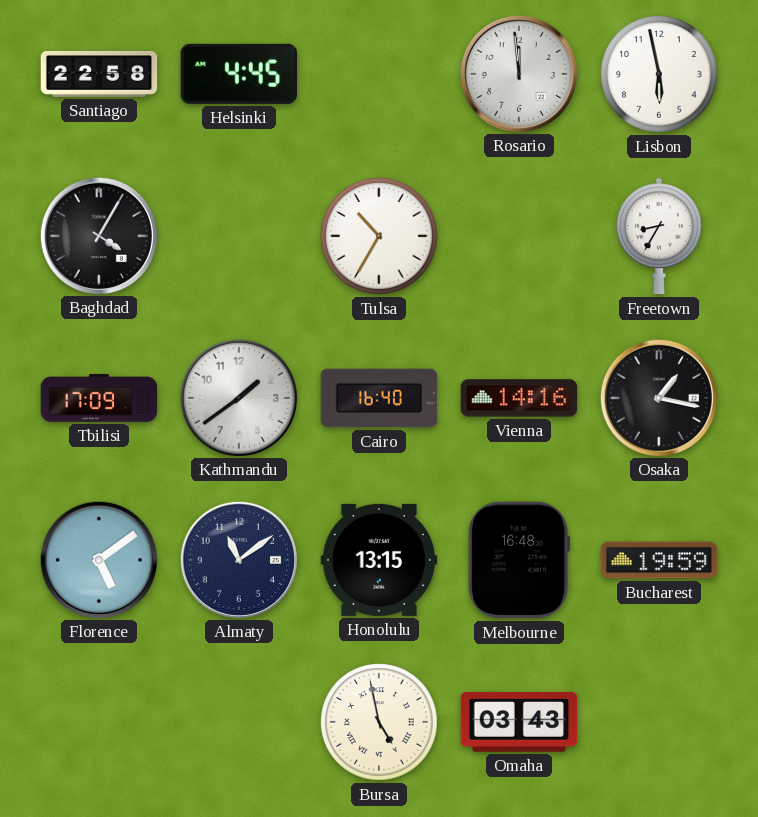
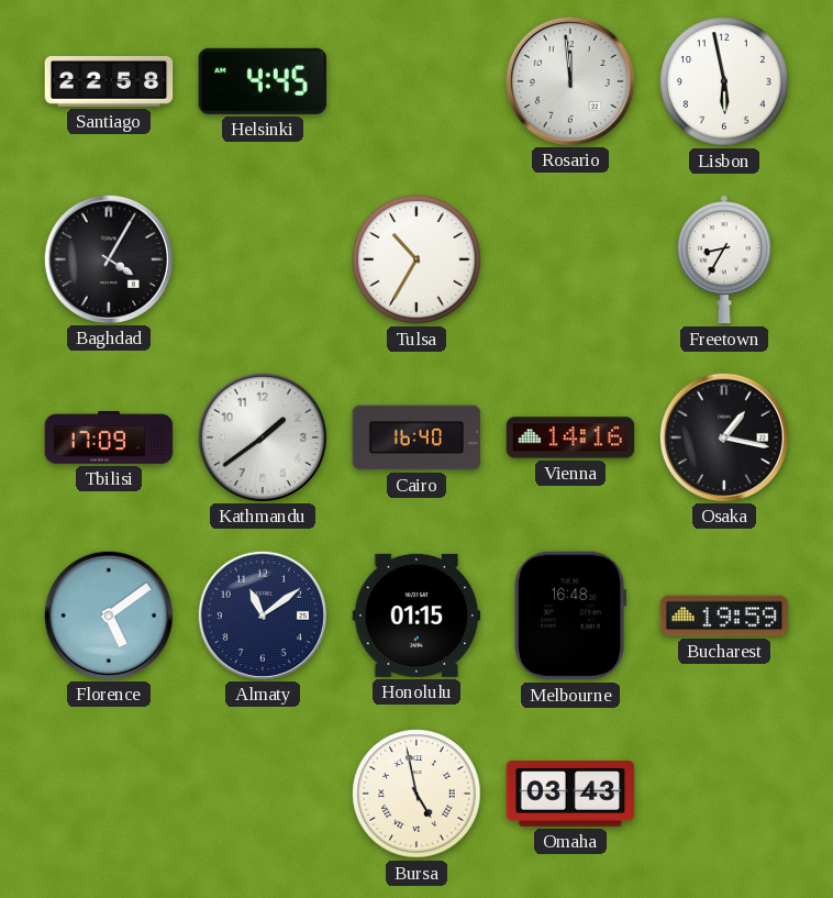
Honolulu: 13:15 -> 01:15
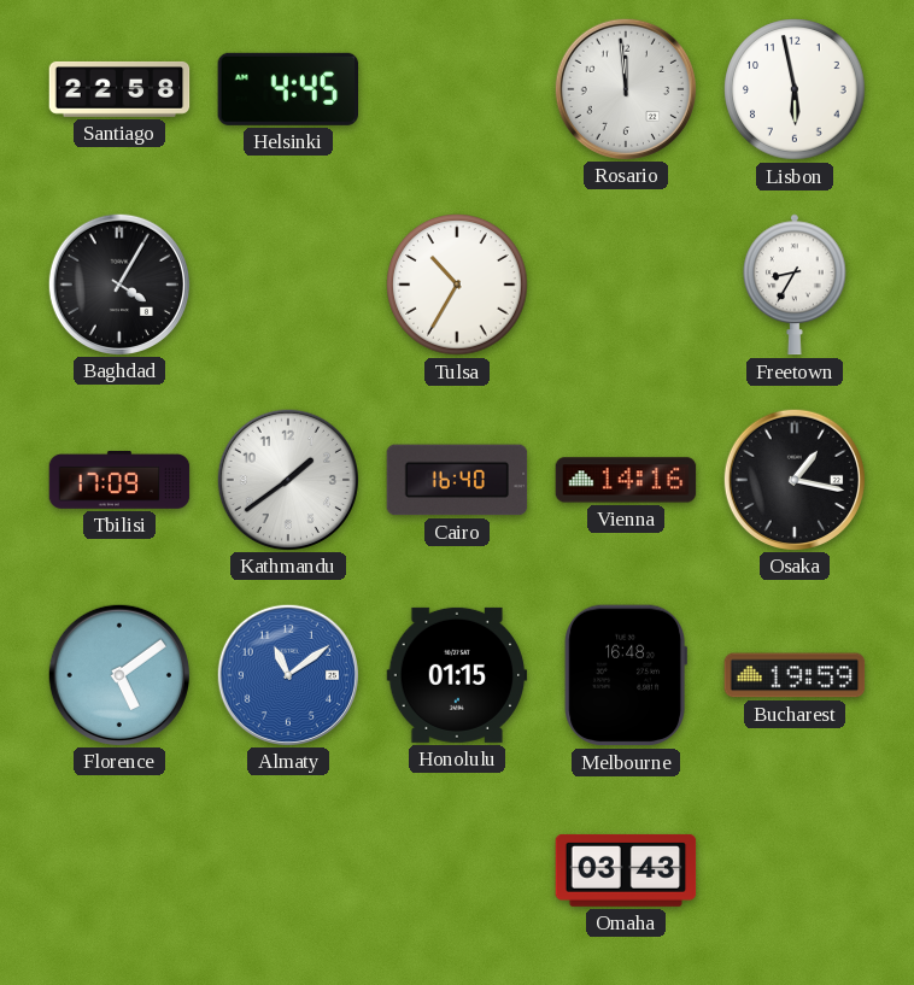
Almaty dial: navy -> blue
Bursa: 4:58 -> none
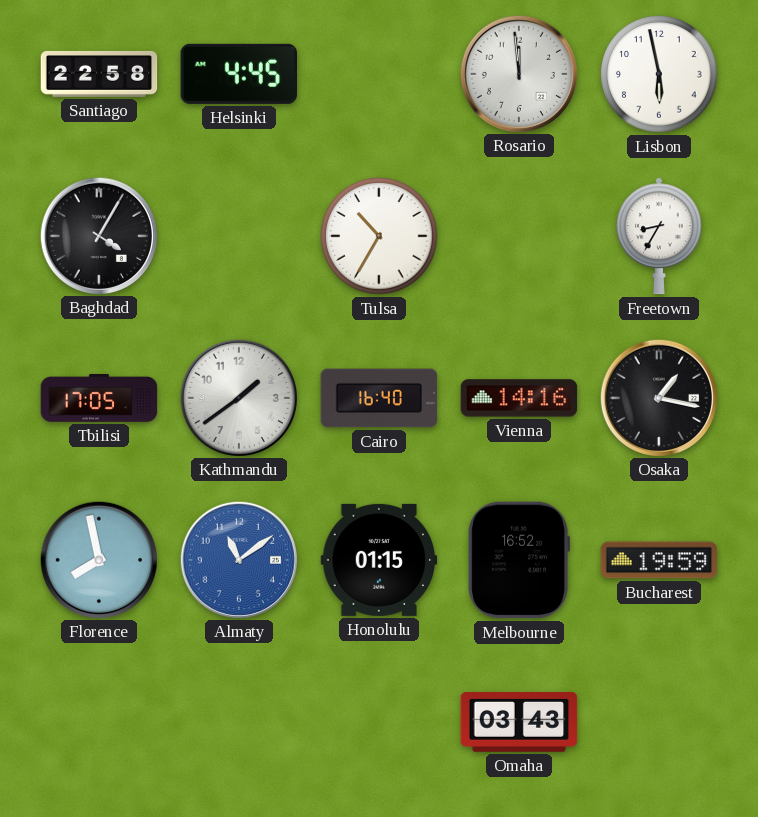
Tbilisi: 17:09 -> 17:05
Florence: 5:09 -> 7:58
Melbourne: 16:48 -> 16:52
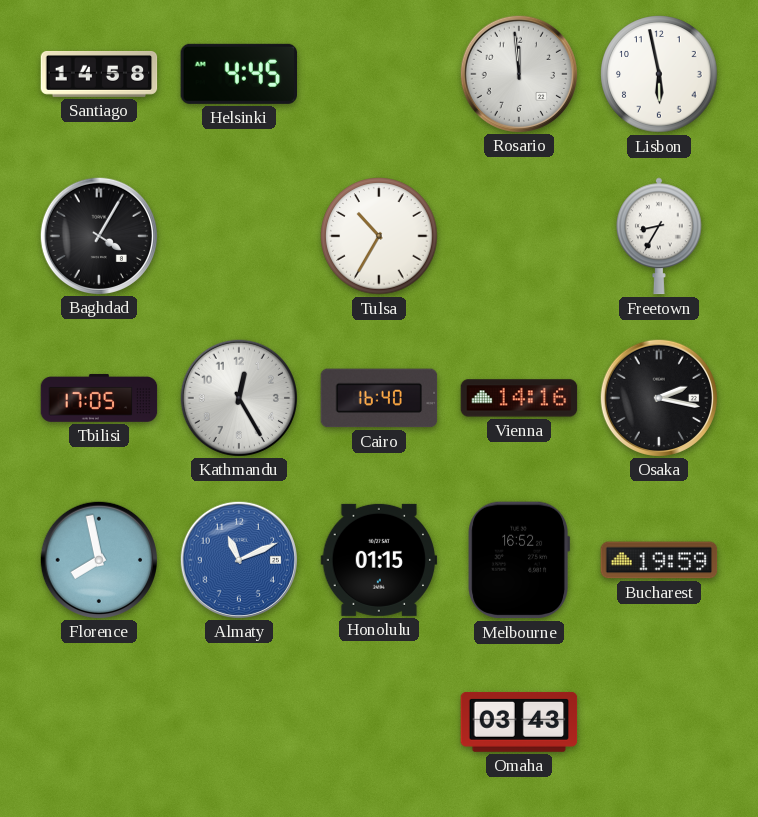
Santiago: 22:58 -> 14:58
Kathmandu: 1:39 -> 12:25
Osaka: 1:17 -> 2:17
Almaty: 11:09 -> 11:11
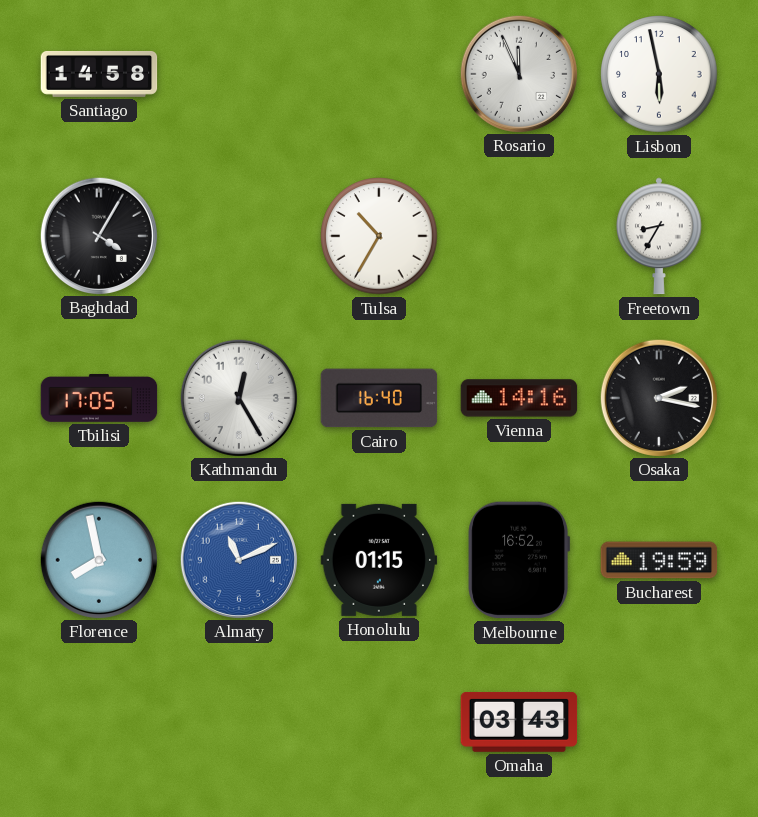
Helsinki: 4:45 -> none
Rosario: 11:59 -> 11:56
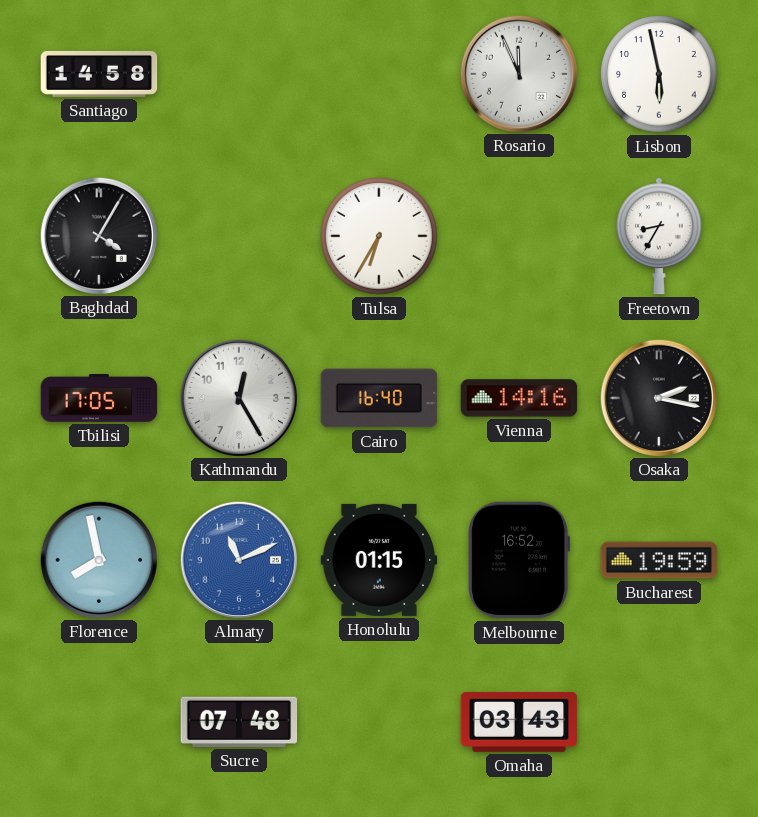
Tulsa: 10:35 -> 6:35
Sucre: none -> 07:48
